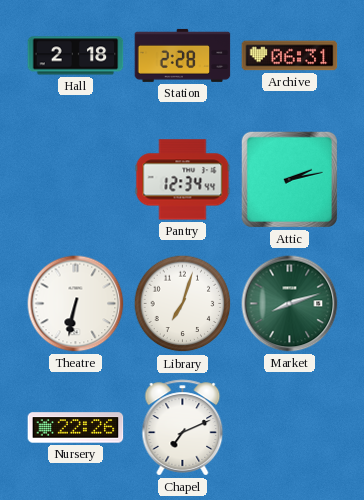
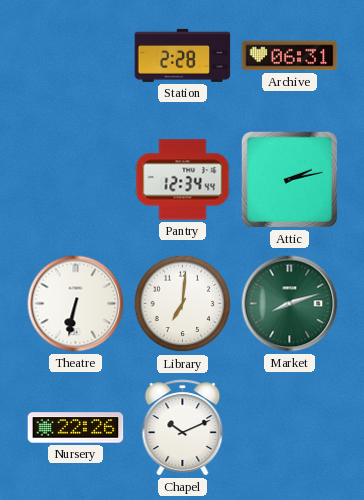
Hall: 2:18 -> none
Library: 7:03 -> 7:01
Chapel: 7:11 -> 10:11
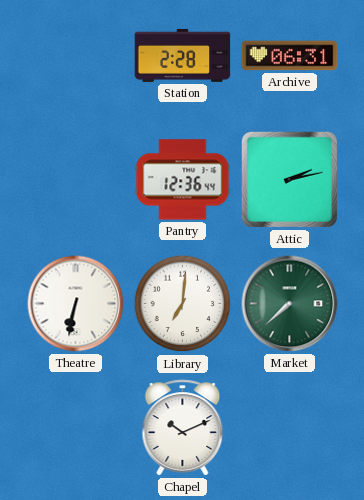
Pantry: 12:34 -> 12:36
Market: 8:12 -> 7:38
Nursery: 22:26 -> none
